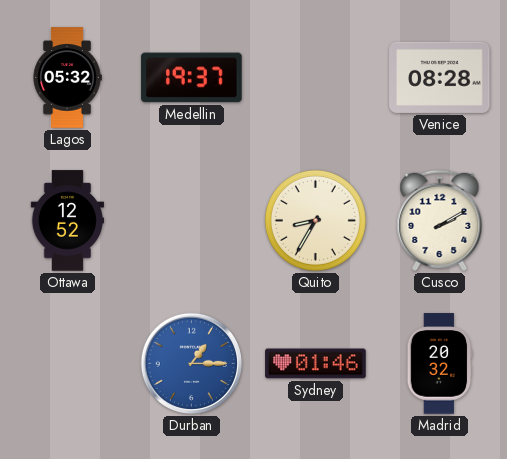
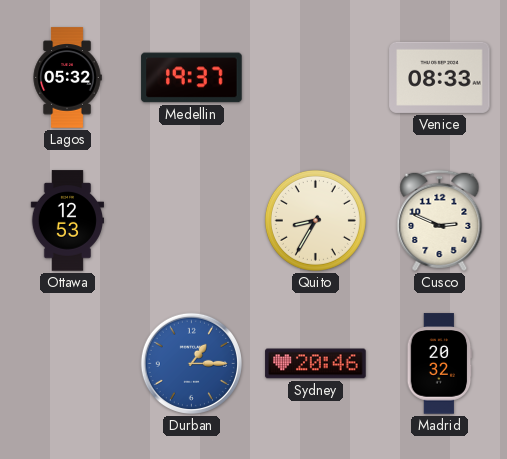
Venice: 08:28 -> 08:33
Ottawa: 12:52 -> 12:53
Cusco: 2:10 -> 2:49
Sydney: 01:46 -> 20:46
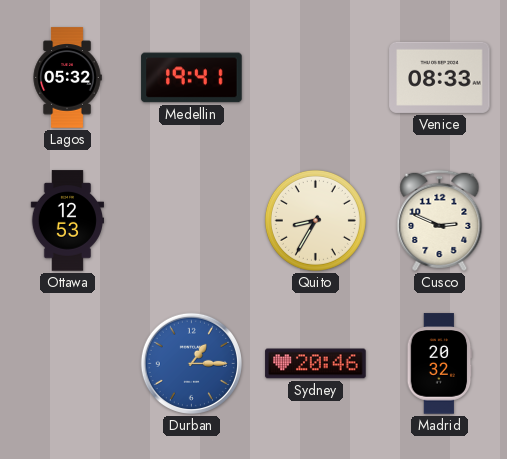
Medellin: 19:37 -> 19:41
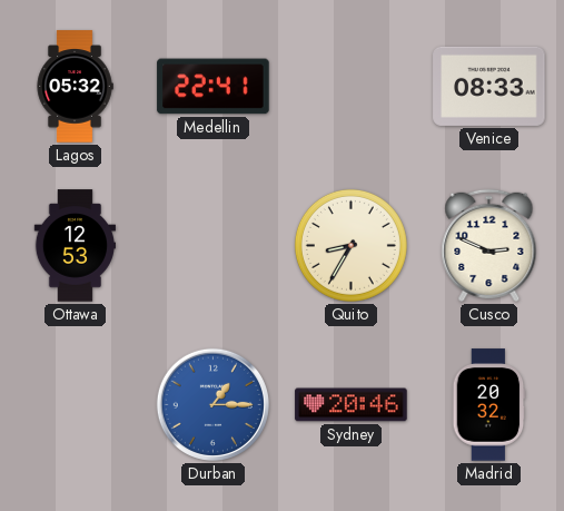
Medellin: 19:41 -> 22:41
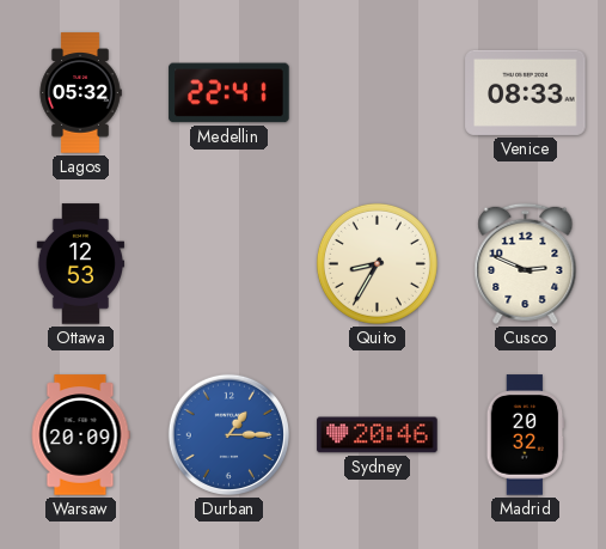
Warsaw: none -> 20:09
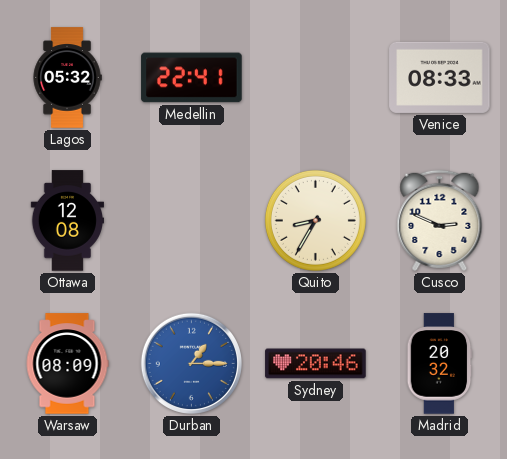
Ottawa: 12:53 -> 12:08
Warsaw: 20:09 -> 08:09
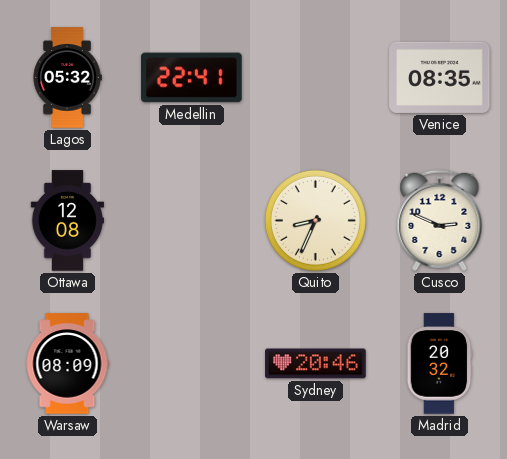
Venice: 08:33 -> 08:35
Quito: 8:35 -> 8:34
Durban: 1:15 -> none
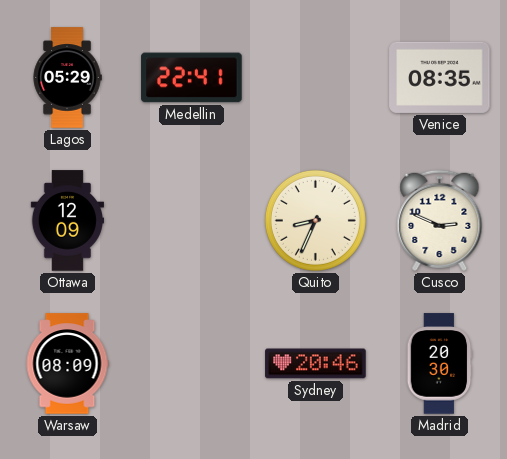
Lagos: 05:32 -> 05:29
Ottawa: 12:08 -> 12:09
Madrid: 20:32 -> 20:30
